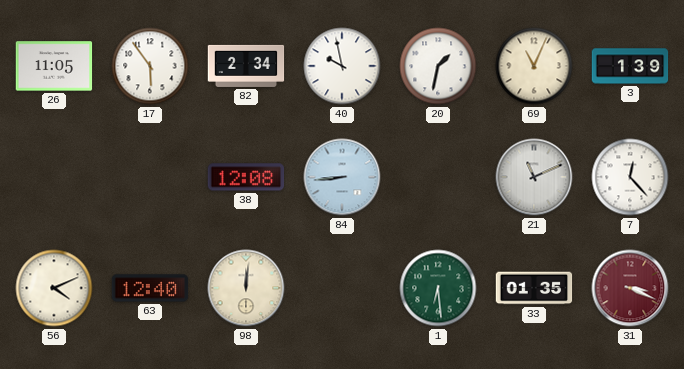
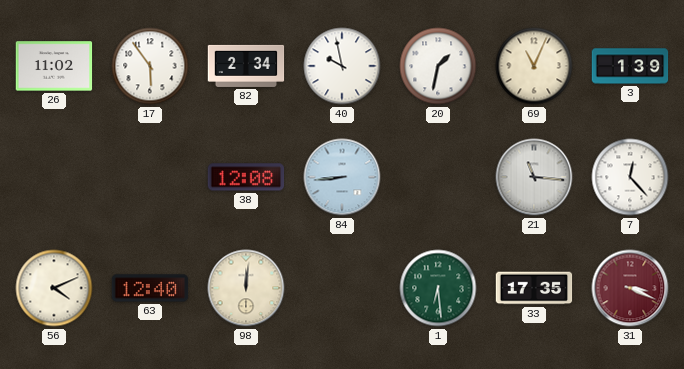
26: 11:05 -> 11:02
21: 11:11 -> 11:16
33: 01:35 -> 17:35
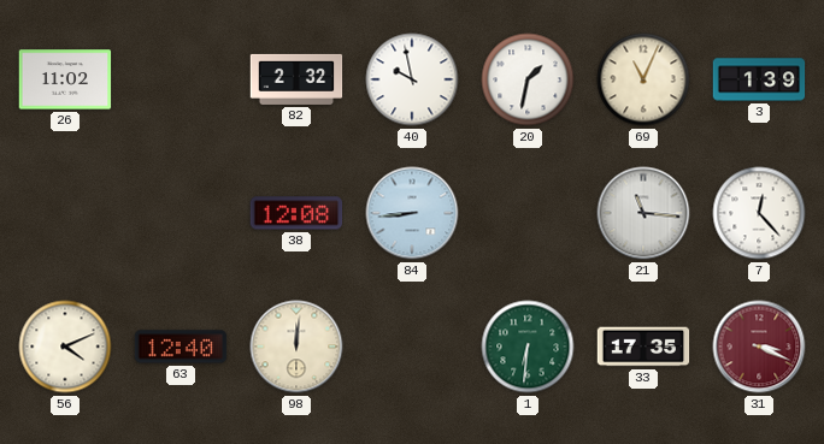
17: 5:54 -> none
82: 2:34 -> 2:32
1: 6:29 -> 6:31
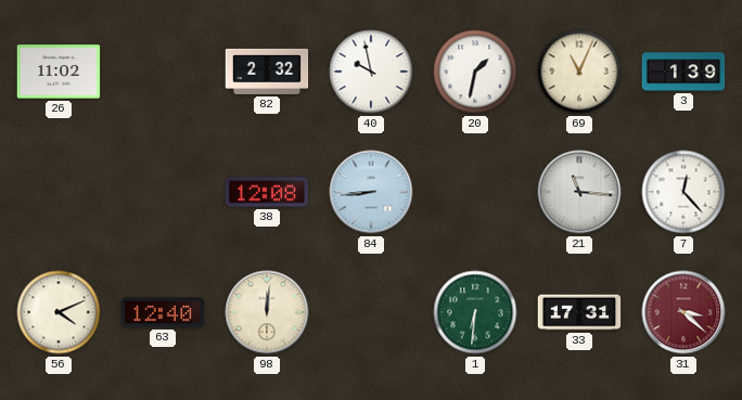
33: 17:35 -> 17:31
31: 3:19 -> 3:22
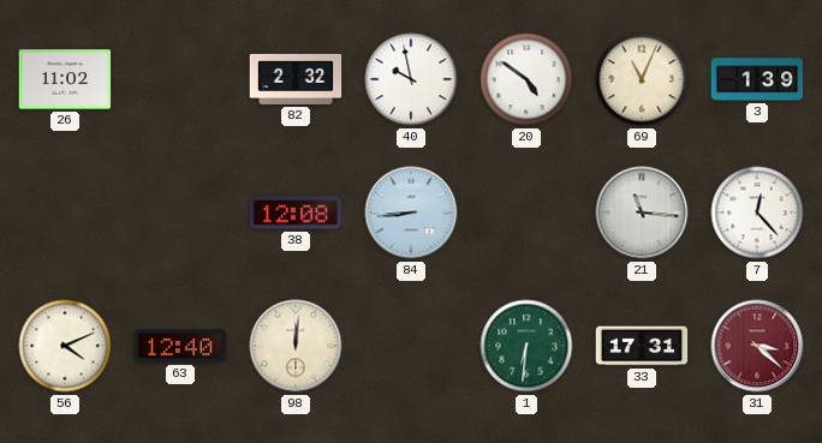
20: 1:32 -> 4:51
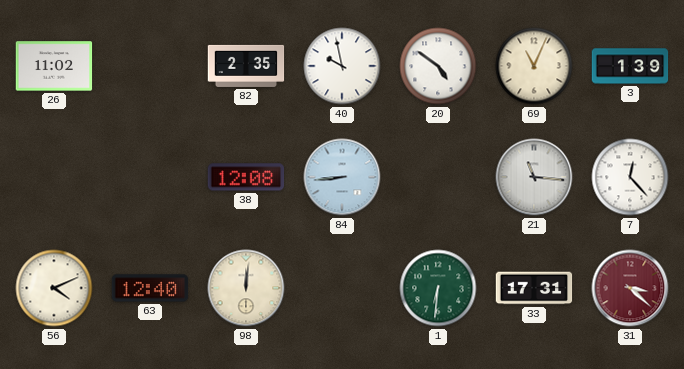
82: 2:32 -> 2:35
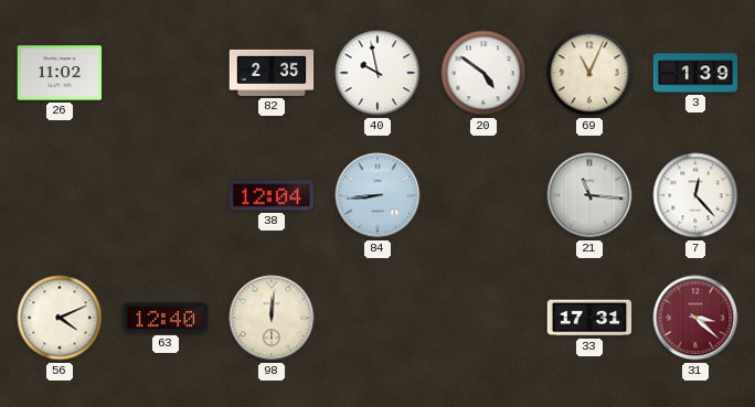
38: 12:08 -> 12:04
1: 6:31 -> none
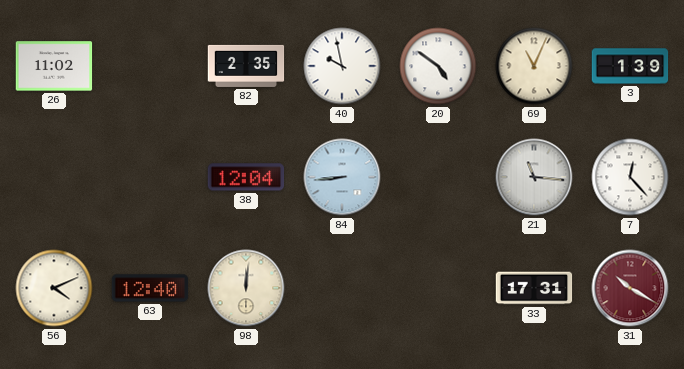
31: 3:22 -> 10:20
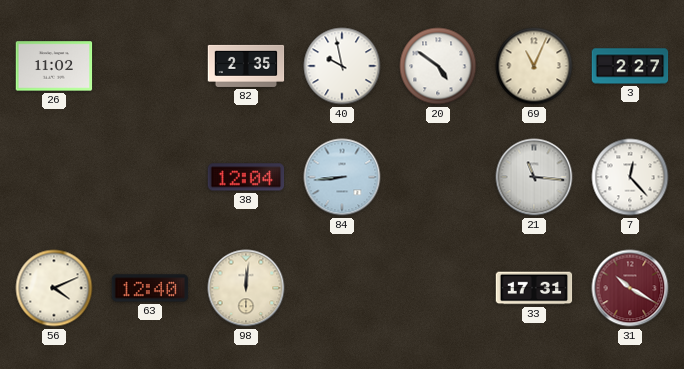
3: 1:39 -> 2:27
